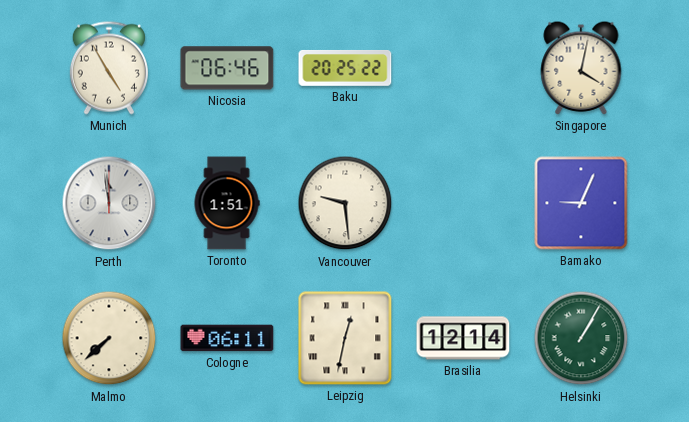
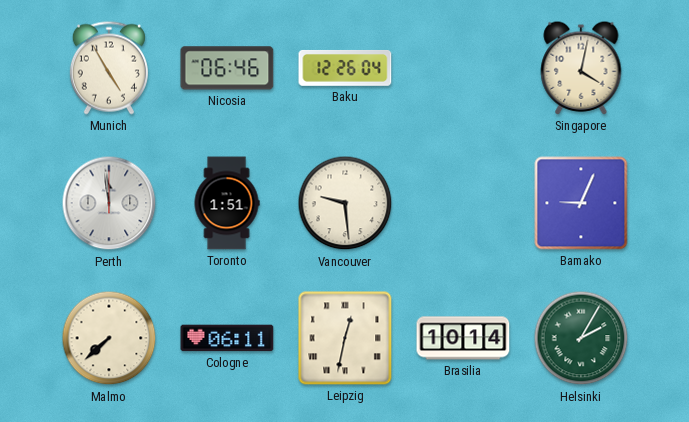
Baku: 20:25 -> 12:26
Brasilia: 12:14 -> 10:14
Helsinki: 1:05 -> 2:05
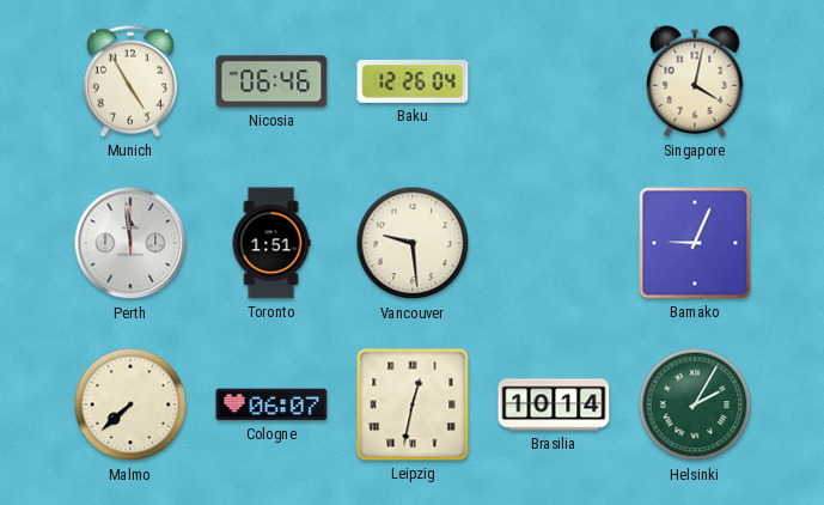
Cologne: 06:11 -> 06:07
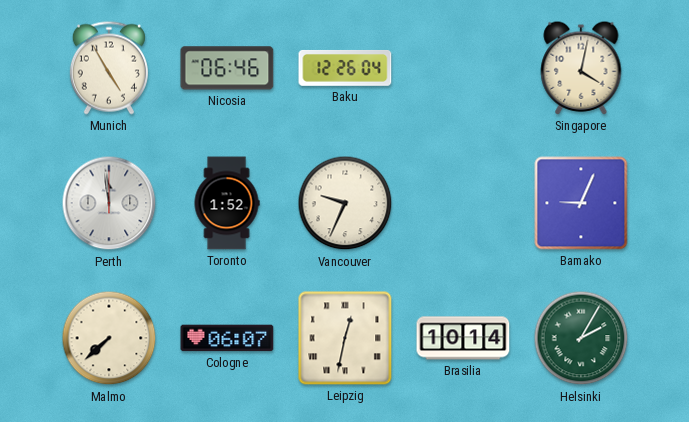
Toronto: 1:51 -> 1:52
Vancouver: 9:29 -> 9:34
